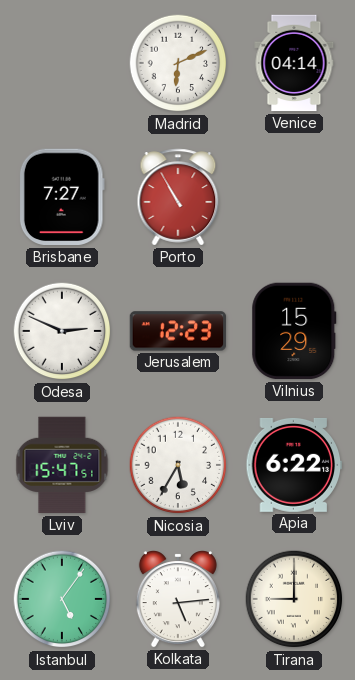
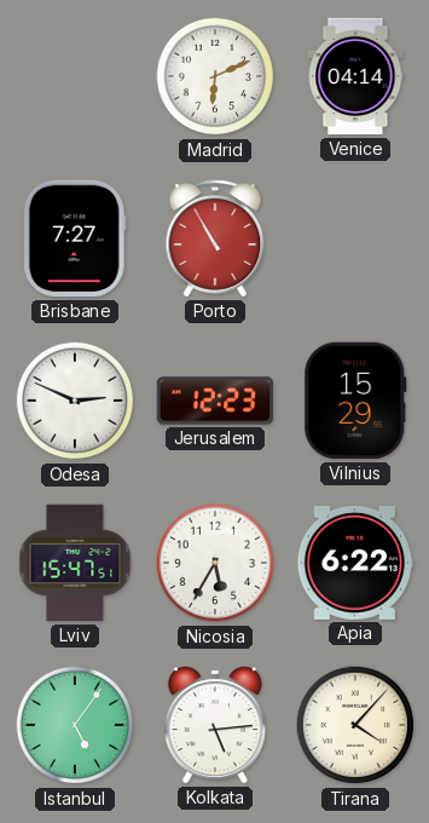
Tirana: 9:00 -> 4:07
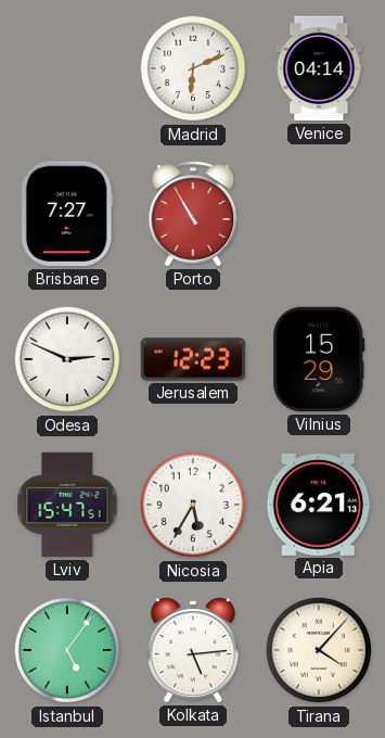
Apia: 6:22 -> 6:21
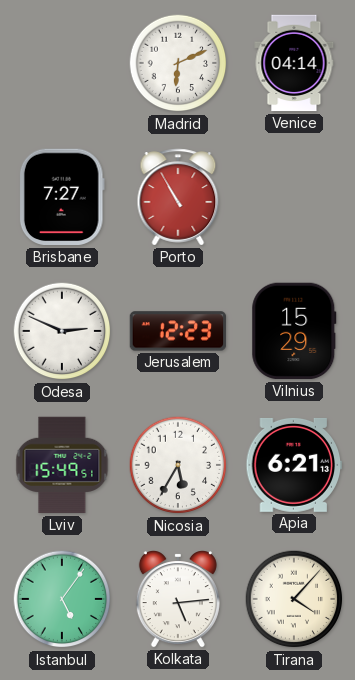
Lviv: 15:47 -> 15:49
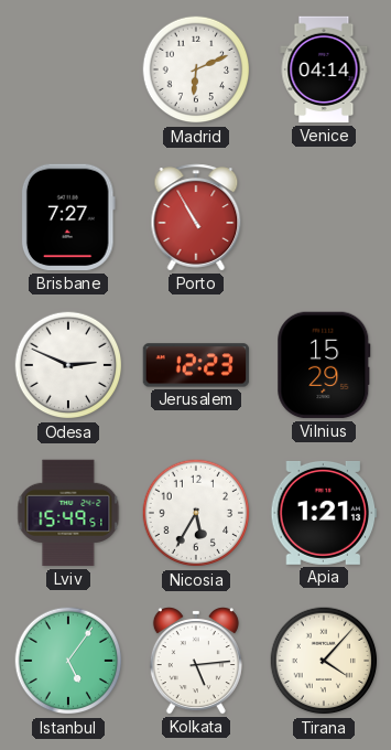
Apia: 6:21 -> 1:21
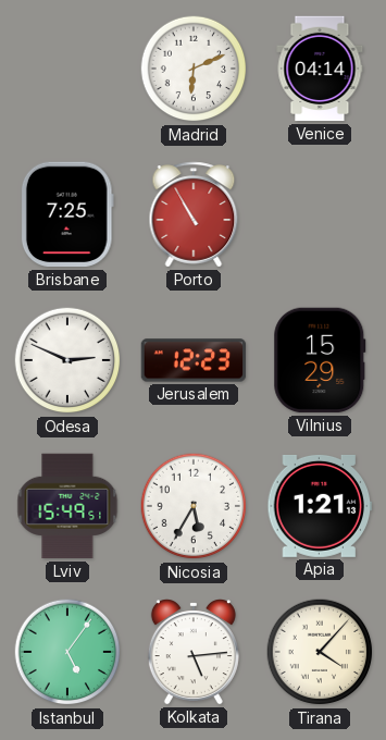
Brisbane: 7:27 -> 7:25
